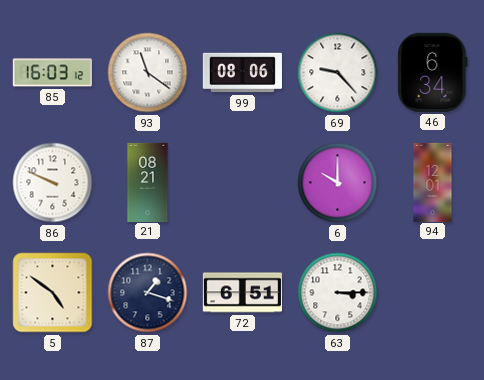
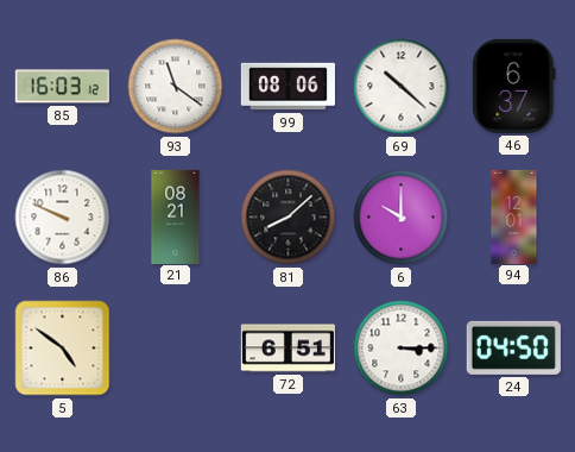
69: 9:23 -> 10:22
46: 6:34 -> 6:37
81: none -> 8:08
87: 1:18 -> none
24: none -> 04:50
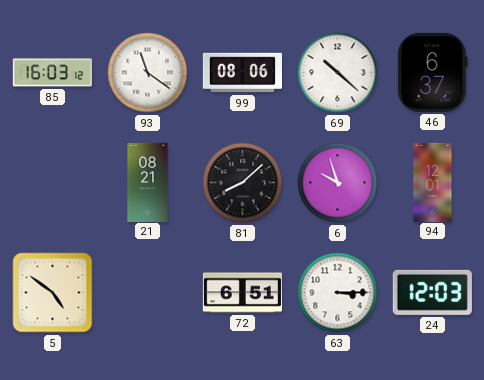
86: 9:49 -> none
6: 10:00 -> 9:57
24: 04:50 -> 12:03
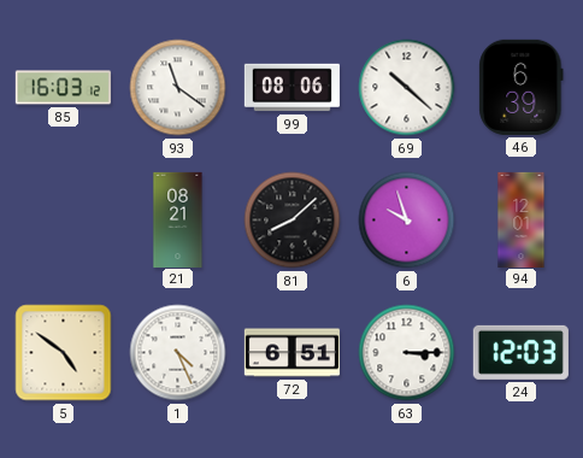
46: 6:37 -> 6:39
1: none -> 4:26
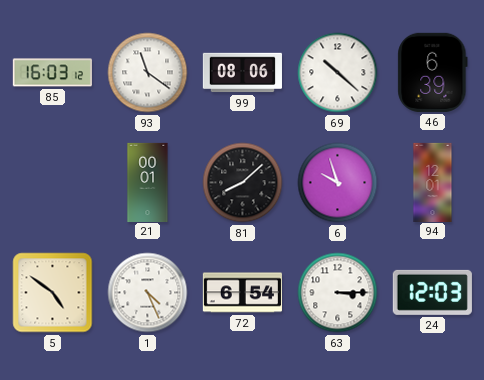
21: 08:21 -> 00:01
72: 6:51 -> 6:54
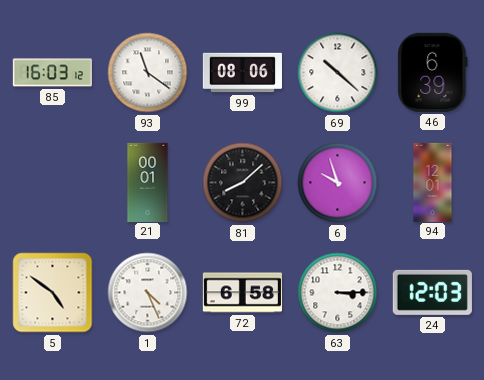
72: 6:54 -> 6:58
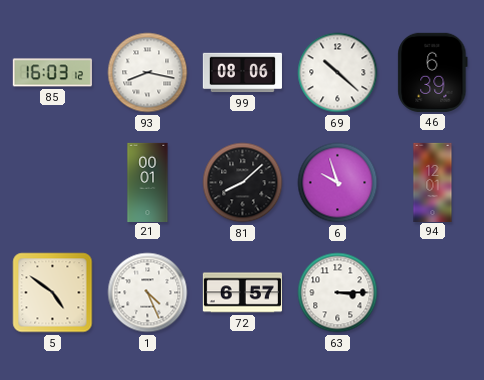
93: 11:21 -> 8:17
72: 6:58 -> 6:57
24: 12:03 -> none
